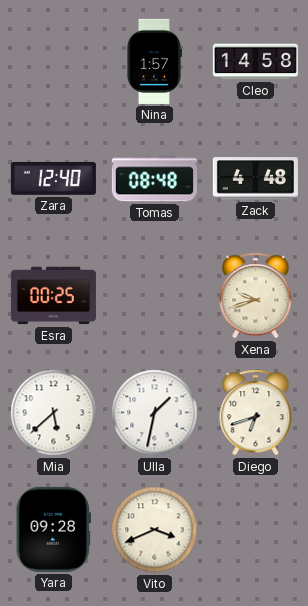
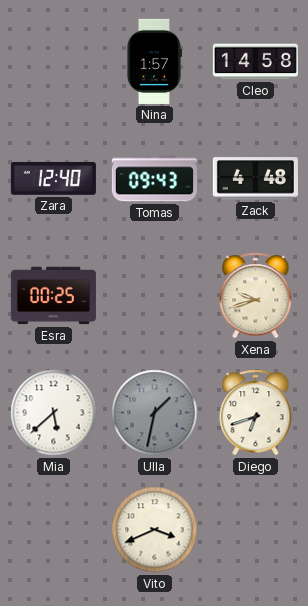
Tomas: 08:48 -> 09:43
Ulla dial: white -> grey
Yara: 09:28 -> none
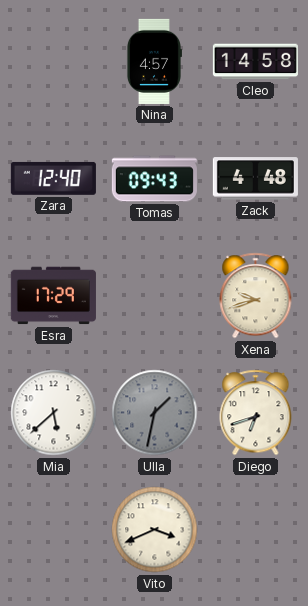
Nina: 1:57 -> 4:57
Esra: 00:25 -> 17:29
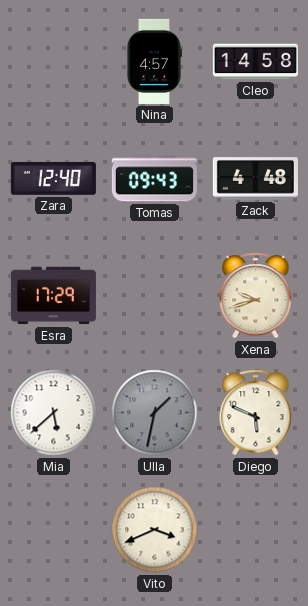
Diego: 6:42 -> 5:49
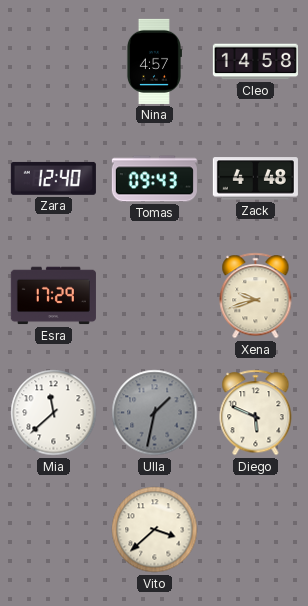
Mia: 5:38 -> 11:38
Vito: 3:41 -> 3:38
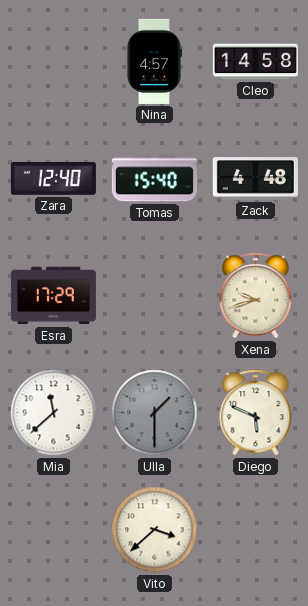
Tomas: 09:43 -> 15:40
Ulla: 1:32 -> 1:30
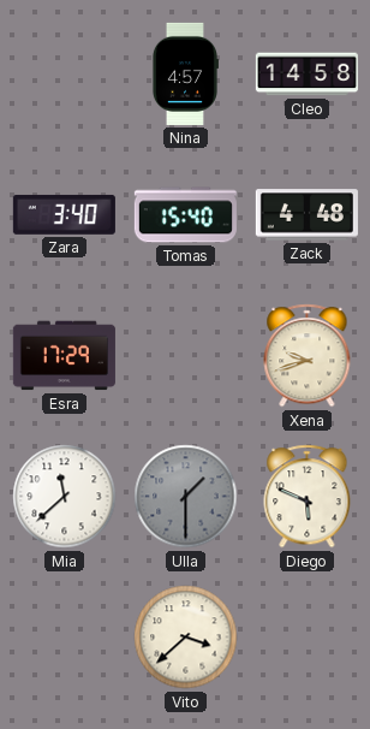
Zara: 12:40 -> 3:40
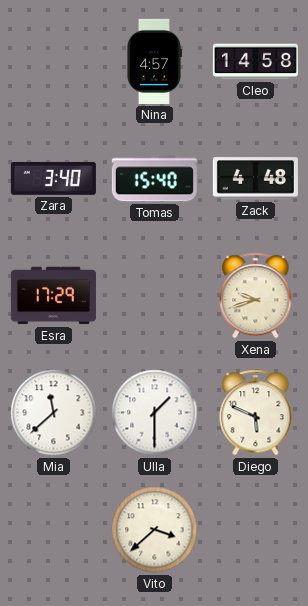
Ulla dial: grey -> white
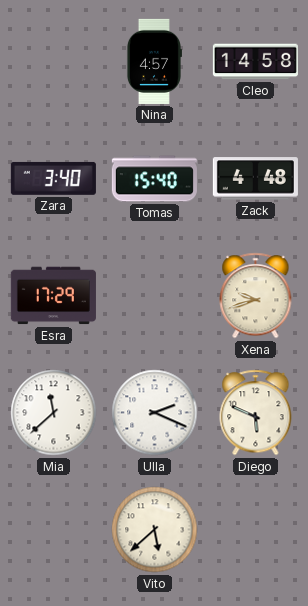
Ulla: 1:30 -> 2:19
Vito: 3:38 -> 5:38
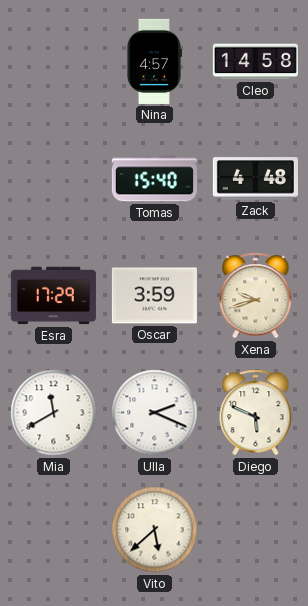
Zara: 3:40 -> none
Oscar: none -> 3:59
Mia: 11:38 -> 11:40
